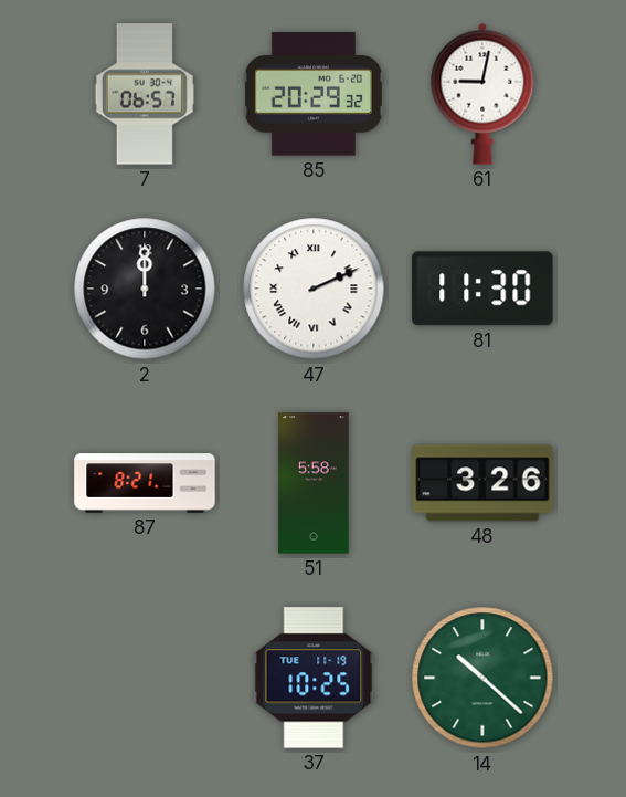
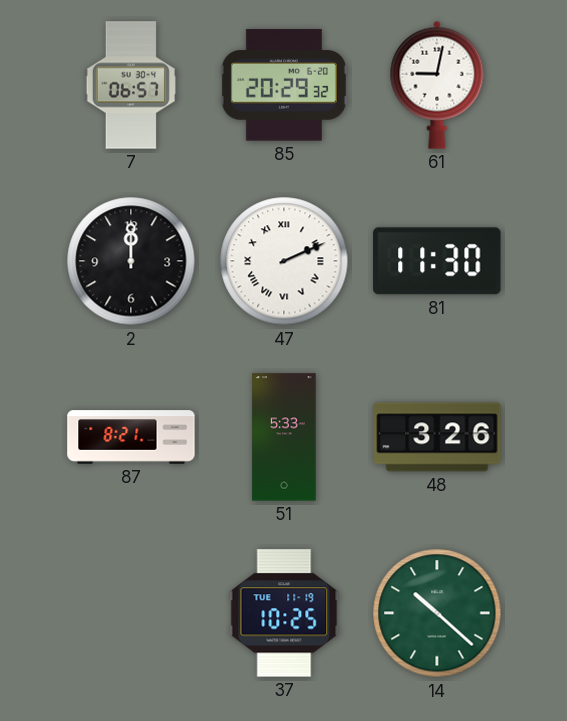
51: 5:58 -> 5:33
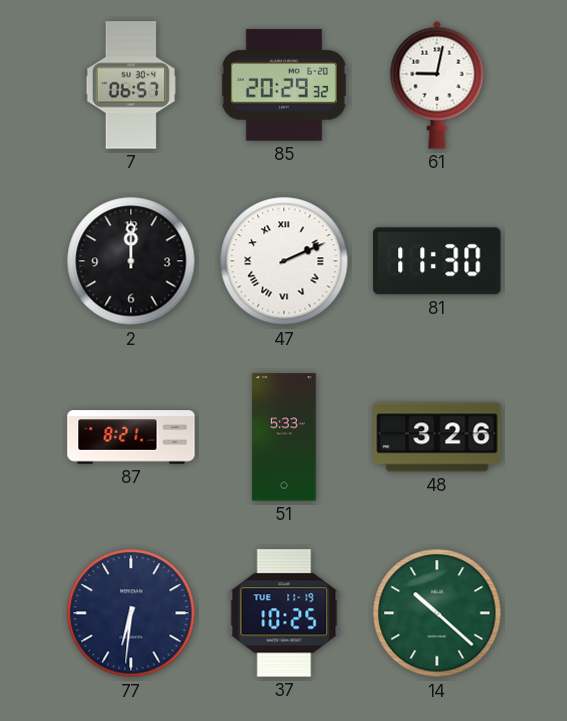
77: none -> 6:31
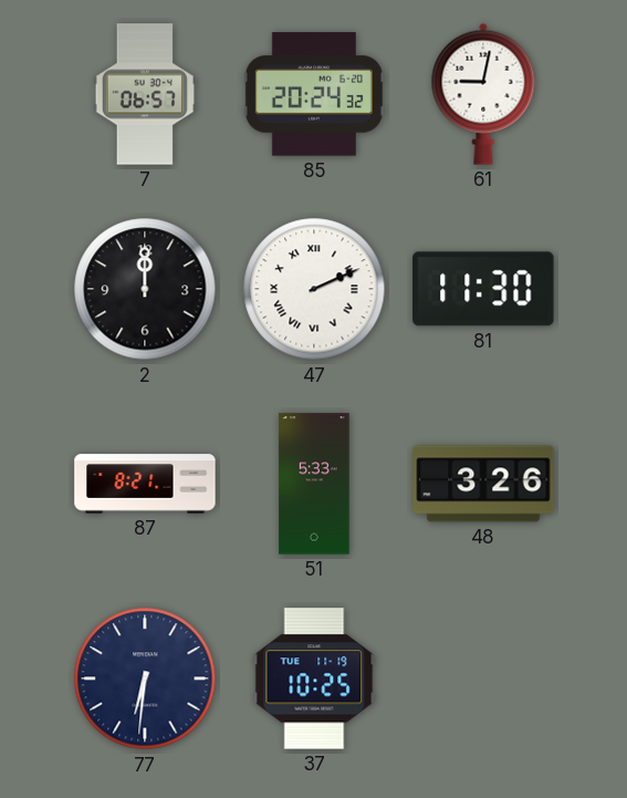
85: 20:29 -> 20:24
14: 10:22 -> none
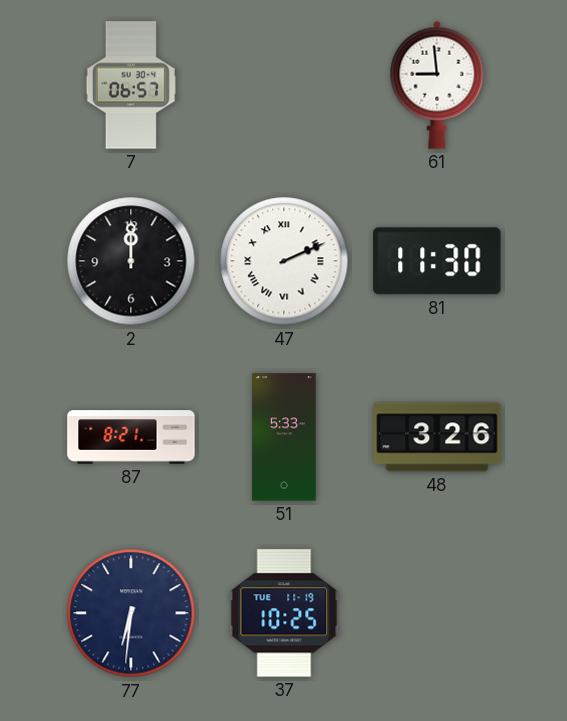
85: 20:24 -> none
61: 9:02 -> 8:59
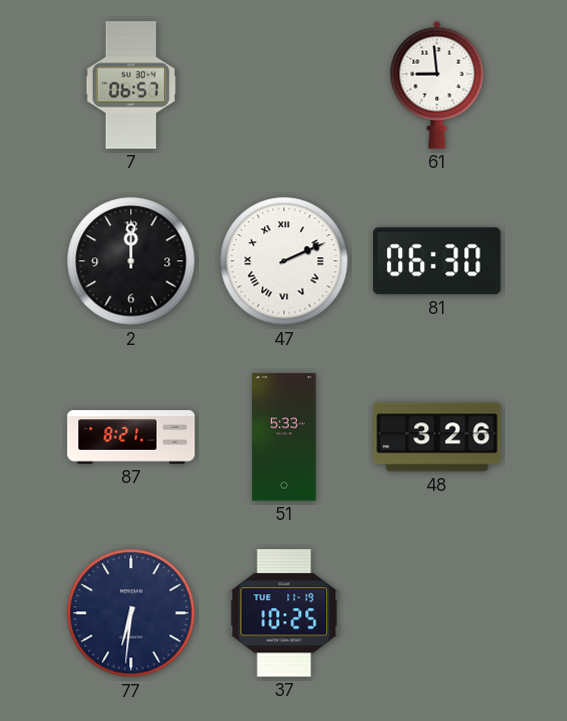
81: 11:30 -> 06:30
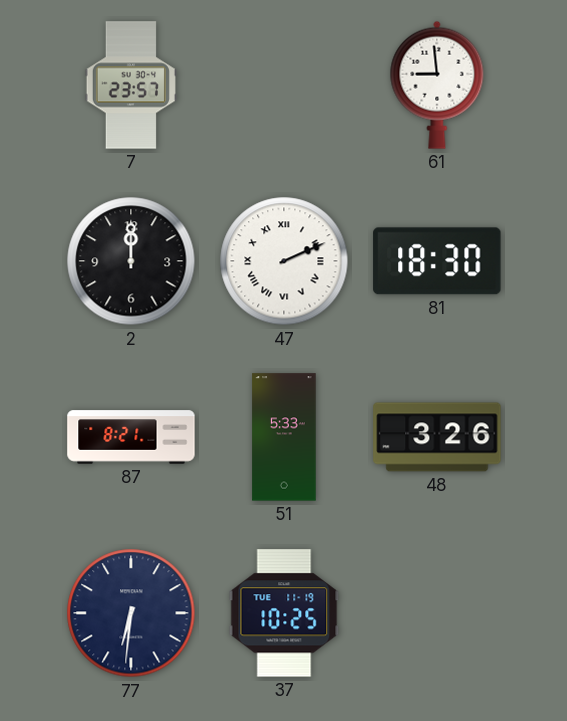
7: 06:57 -> 23:57
81: 06:30 -> 18:30
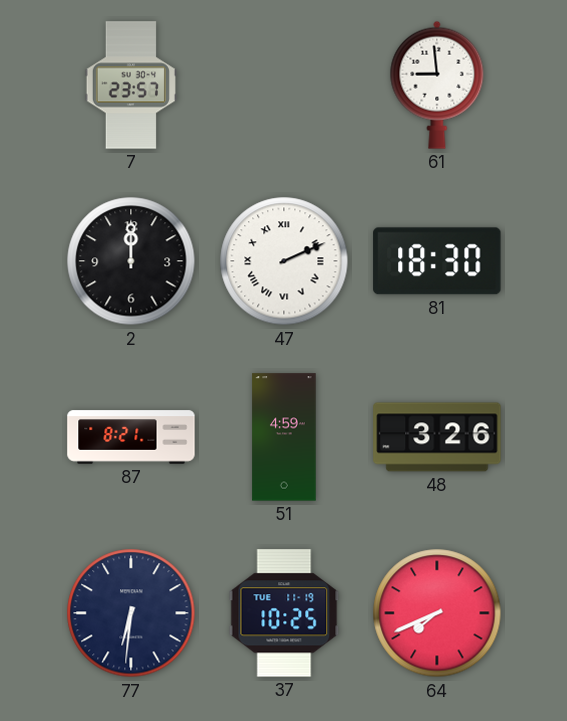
51: 5:33 -> 4:59
64: none -> 7:41
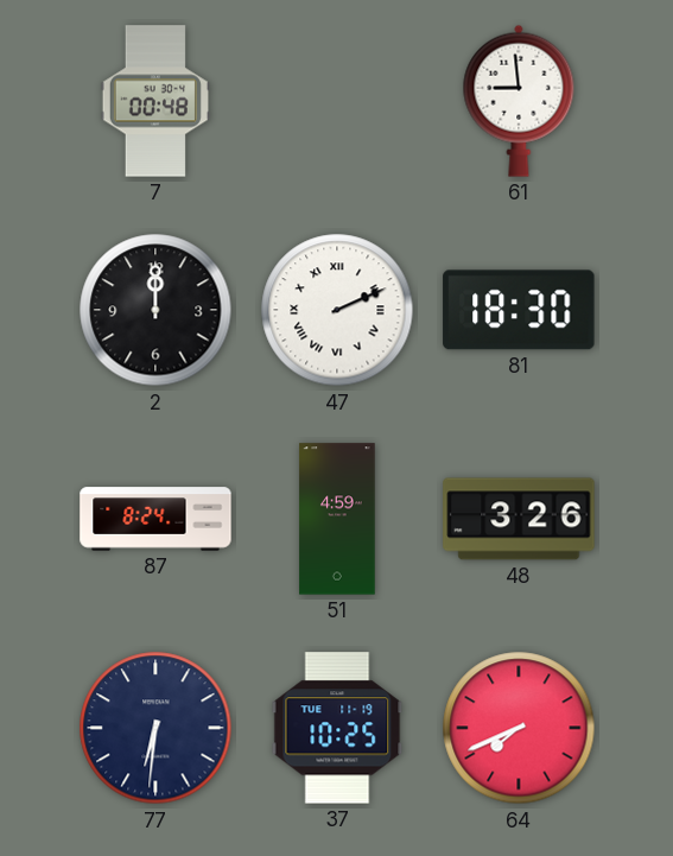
7: 23:57 -> 00:48
87: 8:21 -> 8:24
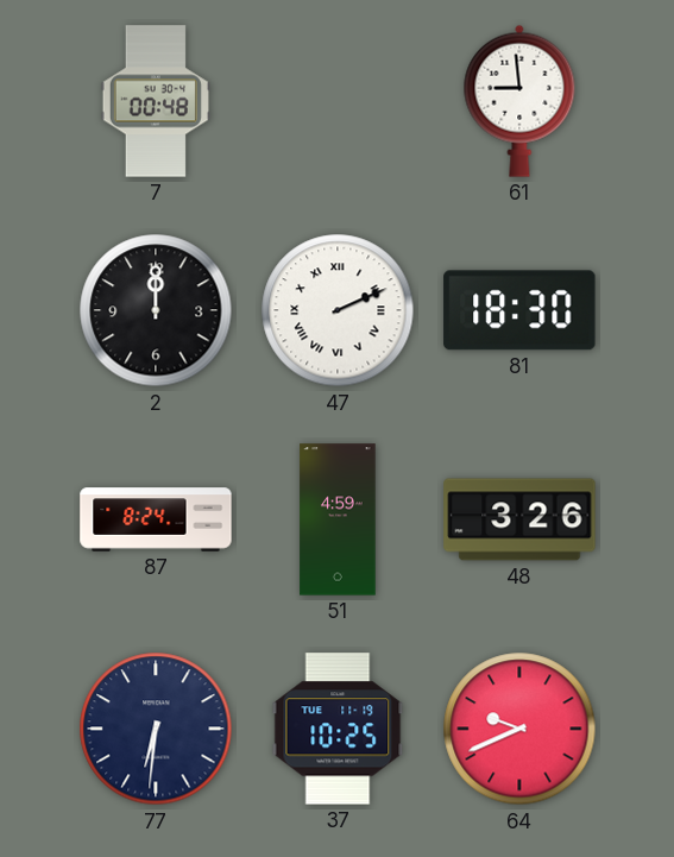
64: 7:41 -> 9:41
